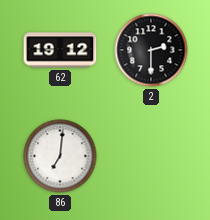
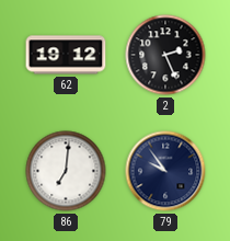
2: 2:30 -> 2:26
79: none -> 9:54
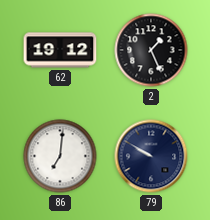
2: 2:26 -> 1:26
79: 9:54 -> 9:50
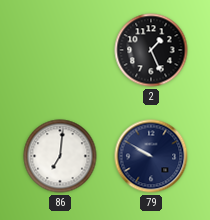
62: 19:12 -> none
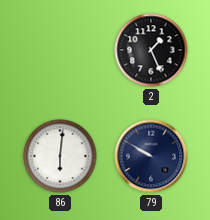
86: 7:01 -> 6:01
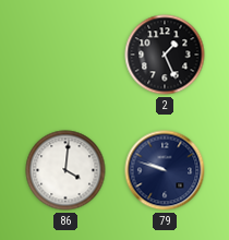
86: 6:01 -> 4:01
79: 9:50 -> 9:48
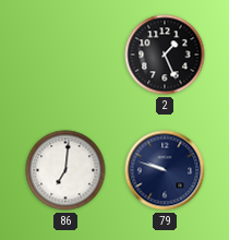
86: 4:01 -> 7:01
